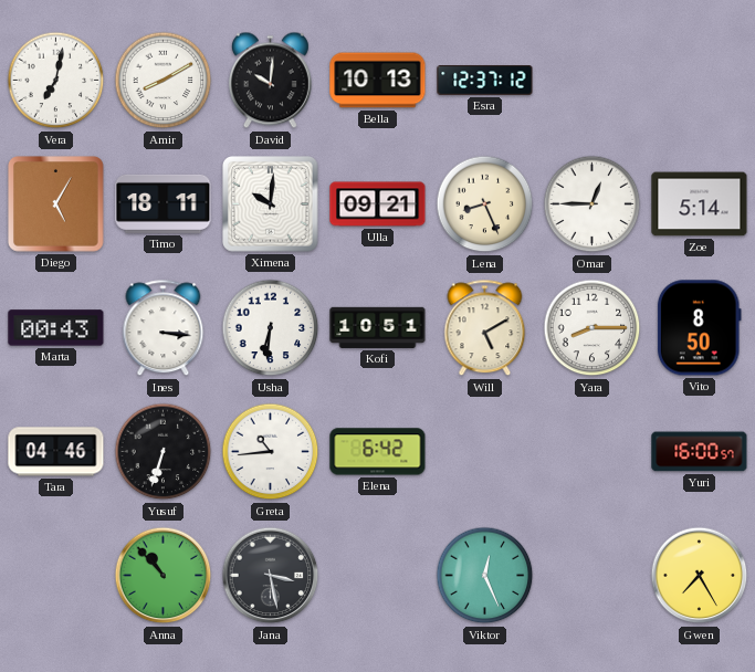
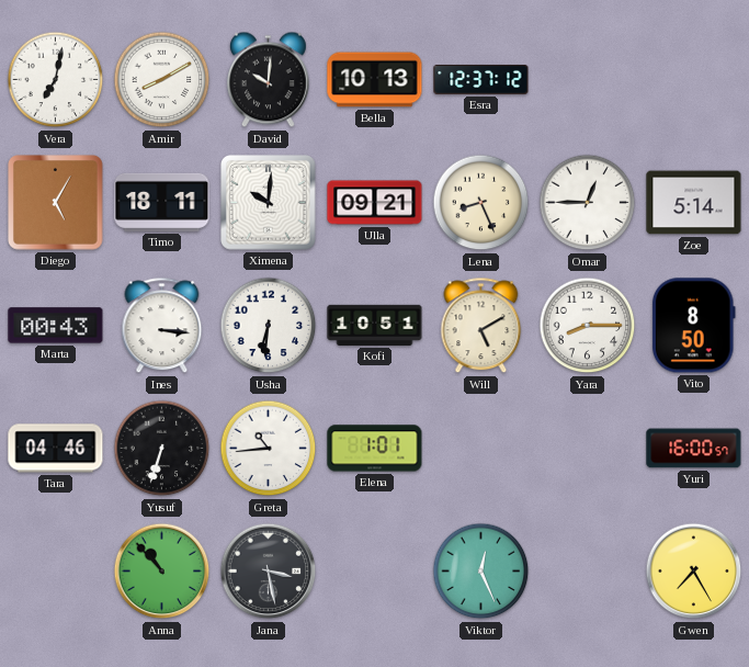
Elena: 6:42 -> 1:01
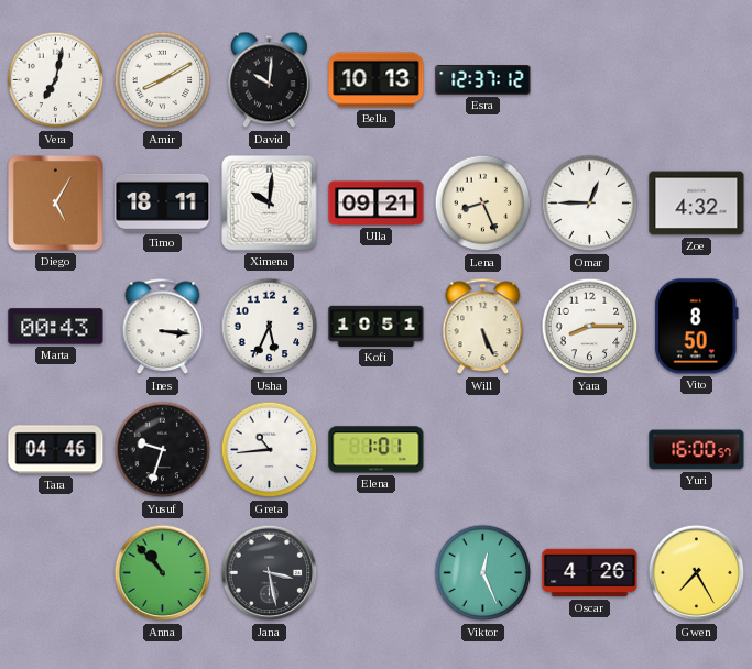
Zoe: 5:14 -> 4:32
Usha: 6:31 -> 5:34
Will: 5:10 -> 5:26
Yusuf: 6:33 -> 9:33
Oscar: none -> 4:26
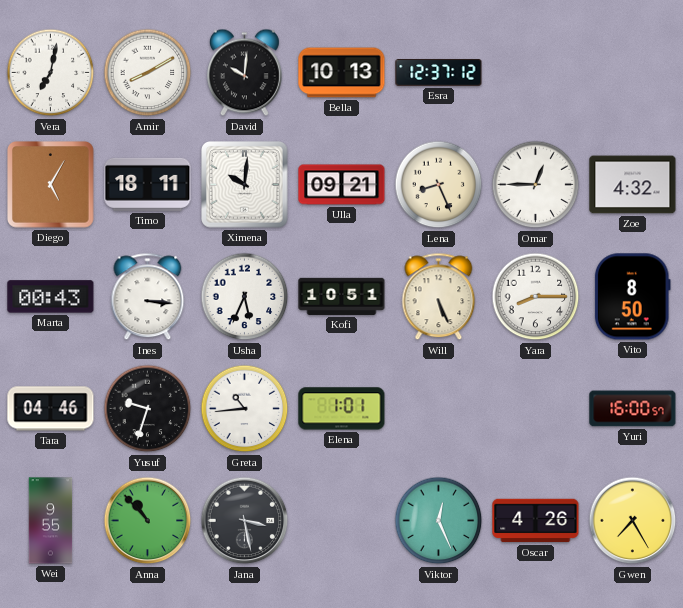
Wei: none -> 9:55
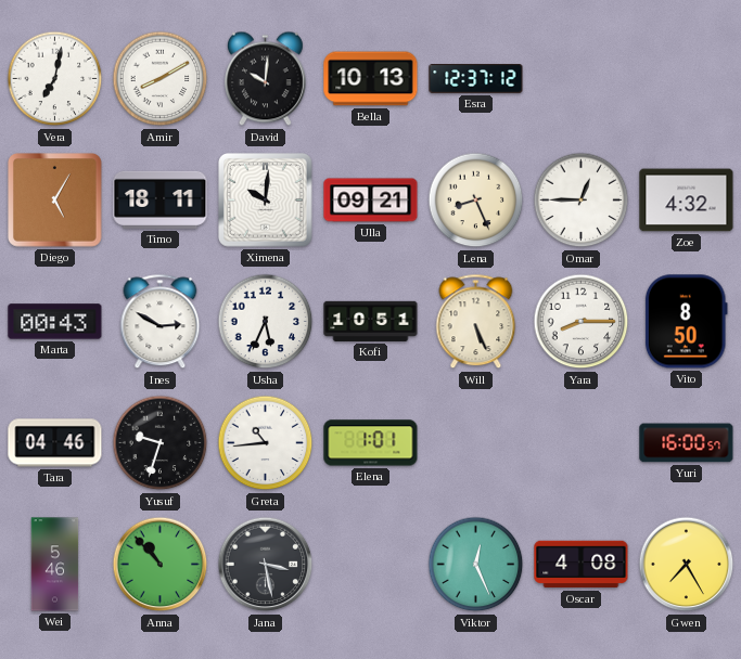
Ines: 3:16 -> 2:50
Wei: 9:55 -> 5:46
Oscar: 4:26 -> 4:08
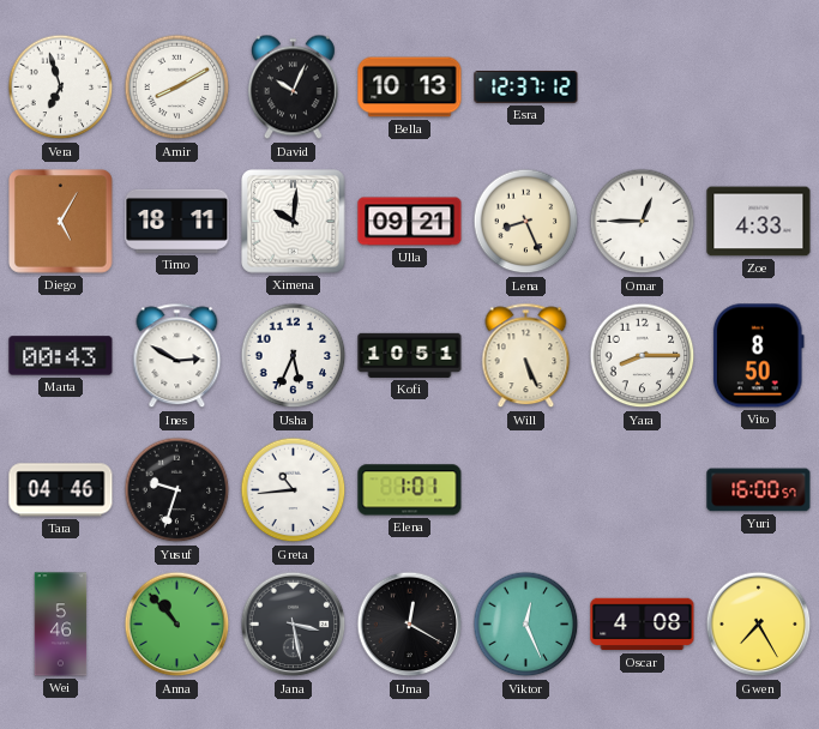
Vera: 7:02 -> 6:57
David: 10:01 -> 10:04
Zoe: 4:32 -> 4:33
Uma: none -> 12:20
